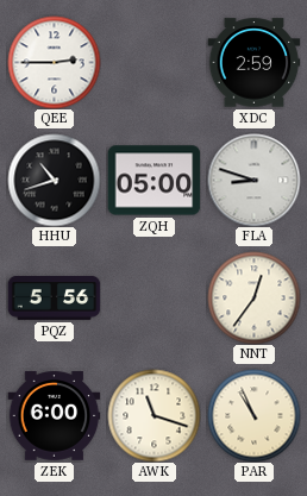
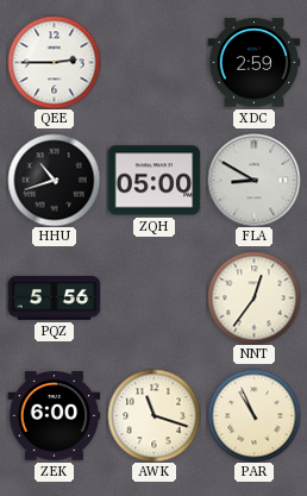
FLA: 8:48 -> 8:50
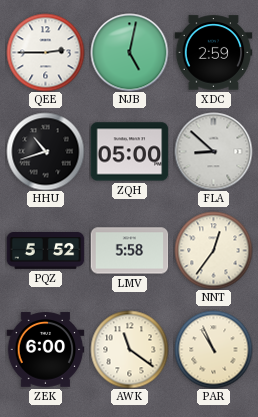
NJB: none -> 5:02
FLA: 8:50 -> 8:52
PQZ: 5:56 -> 5:52
LMV: none -> 5:58
AWK: 11:18 -> 11:21
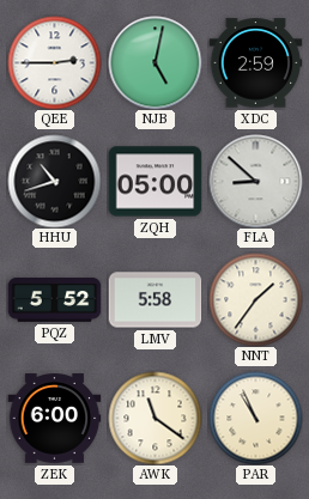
NNT: 12:36 -> 1:36
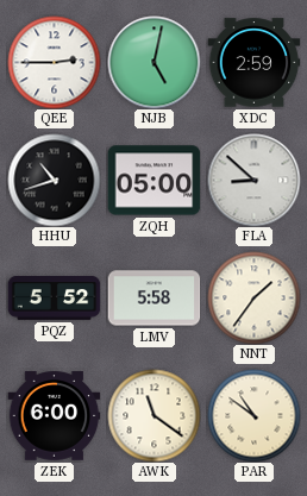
PAR: 10:56 -> 10:51
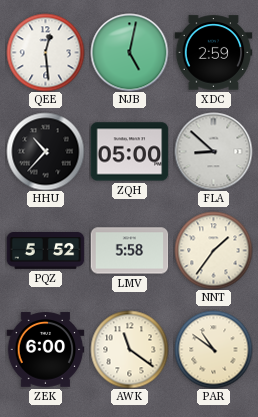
QEE: 2:45 -> 12:29
HHU: 10:42 -> 10:37
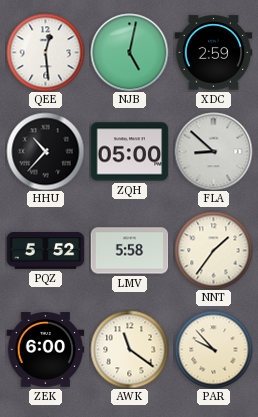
PAR: 10:51 -> 9:53
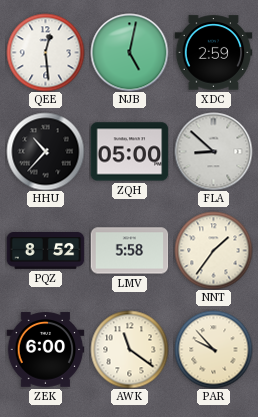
PQZ: 5:52 -> 8:52
